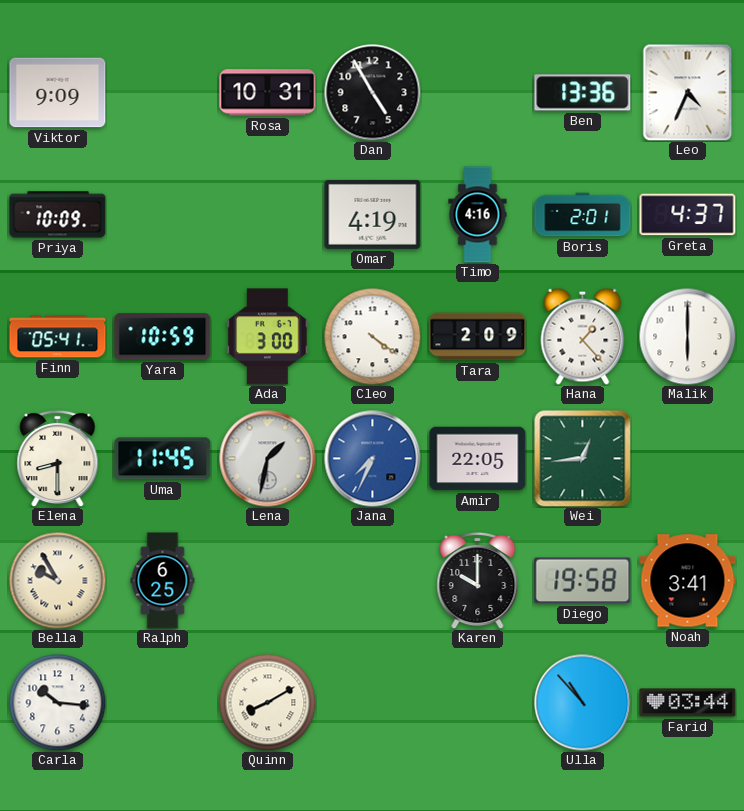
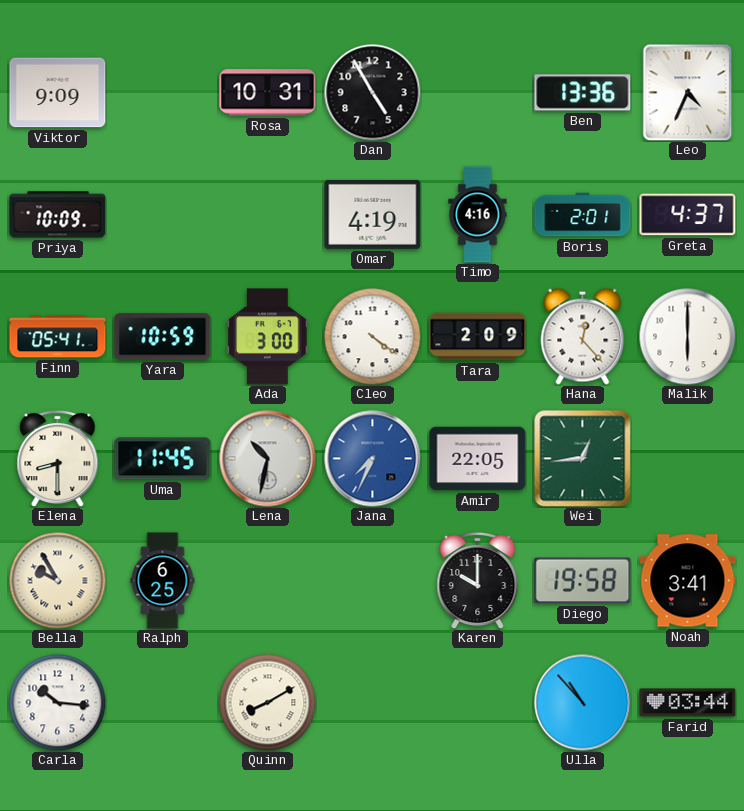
Hana: 1:23 -> 12:23
Lena: 1:32 -> 10:32
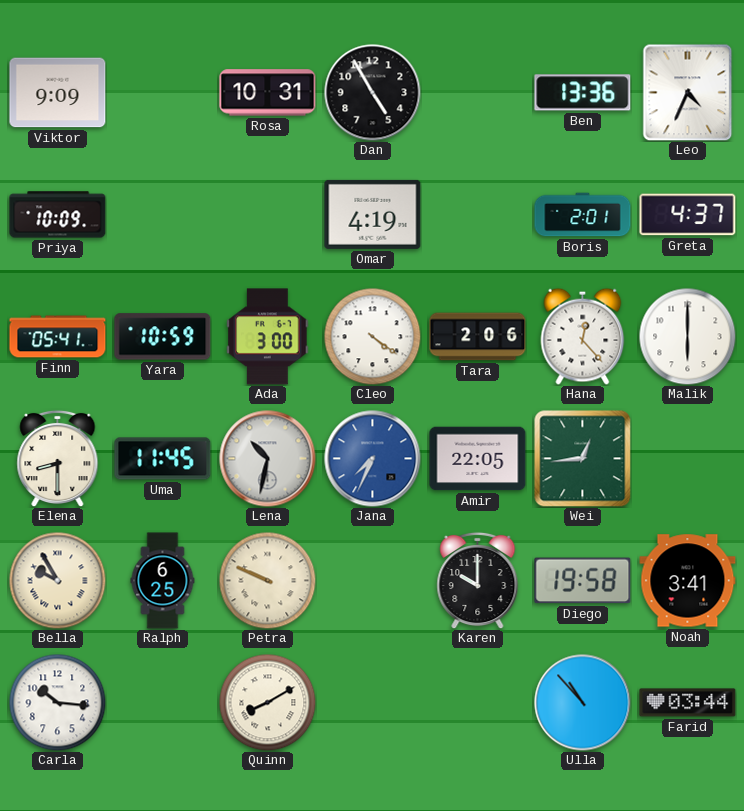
Timo: 4:16 -> none
Tara: 2:09 -> 2:06
Petra: none -> 9:49
